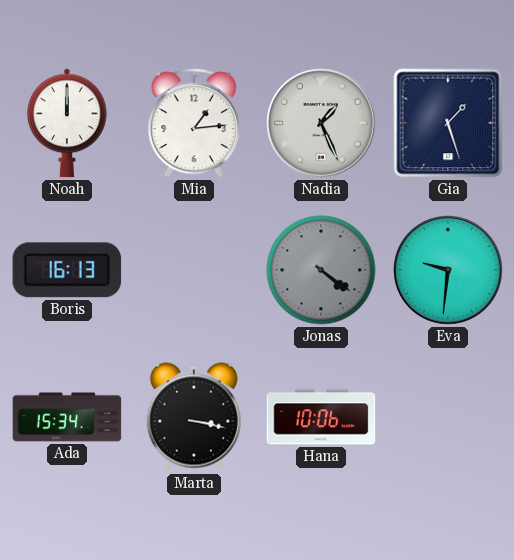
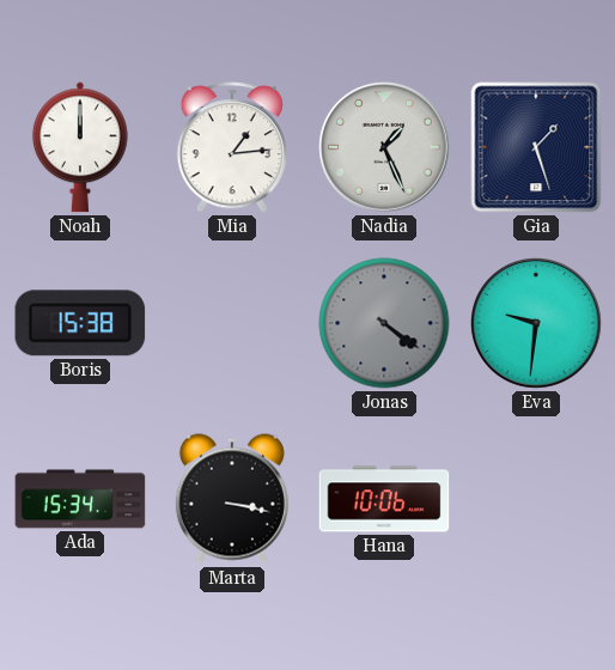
Boris: 16:13 -> 15:38
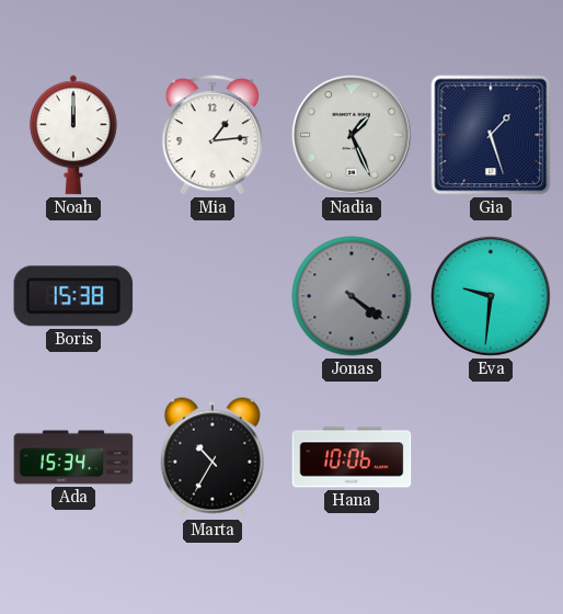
Marta: 3:17 -> 10:35
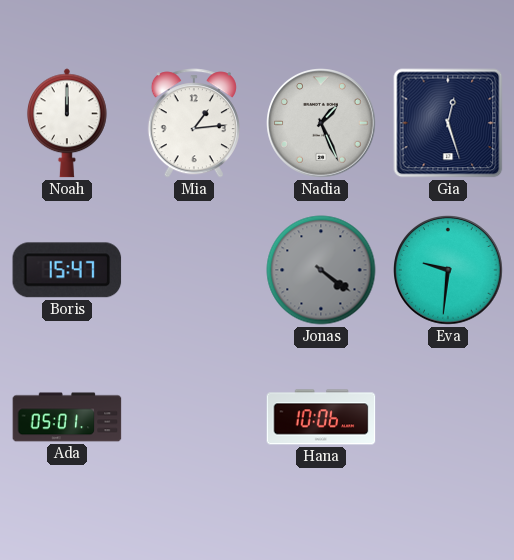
Gia: 1:27 -> 12:27
Boris: 15:38 -> 15:47
Ada: 15:34 -> 05:01
Marta: 10:35 -> none
